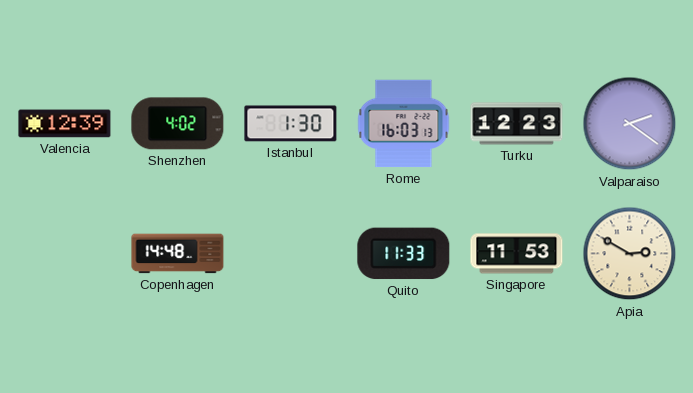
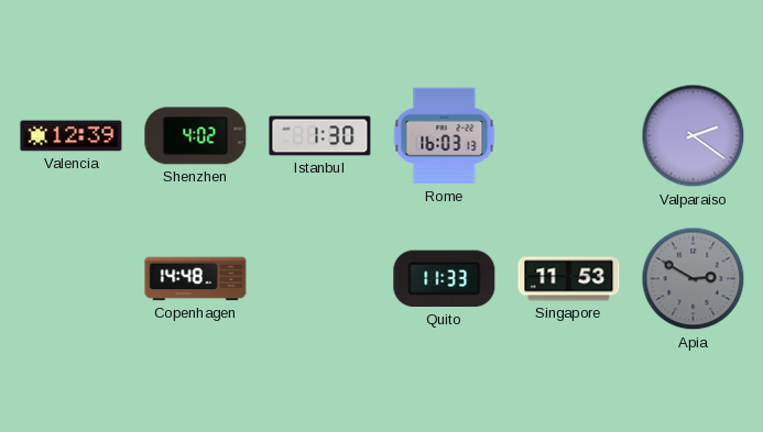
Turku: 12:23 -> none
Apia dial: cream -> grey
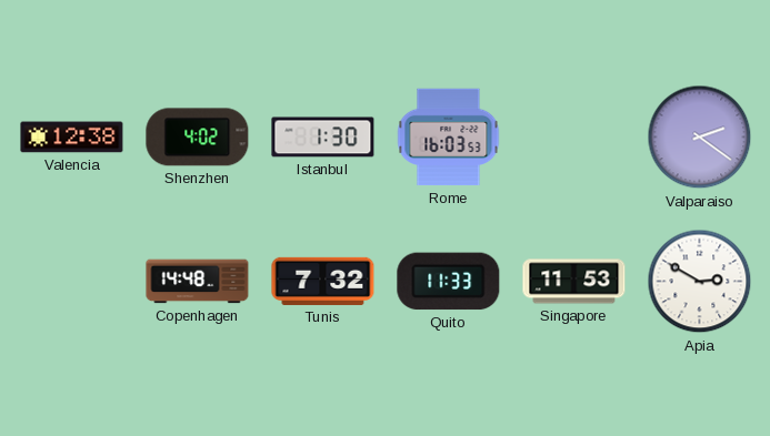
Valencia: 12:39 -> 12:38
Rome: 16:03:13 -> 16:03:53
Tunis: none -> 7:32
Apia dial: grey -> white
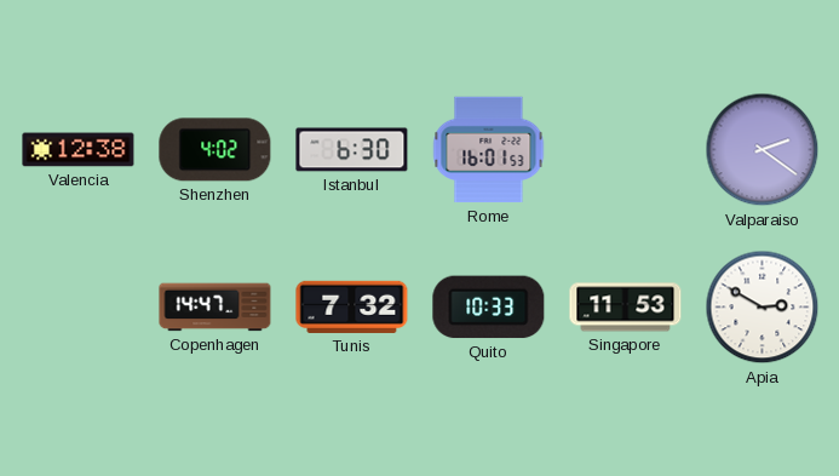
Istanbul: 1:30 -> 6:30
Rome: 16:03 -> 16:01
Copenhagen: 14:48 -> 14:47
Quito: 11:33 -> 10:33
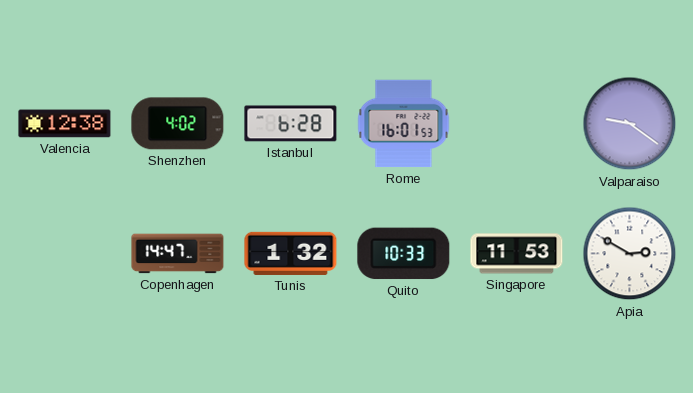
Istanbul: 6:30 -> 6:28
Valparaiso: 2:21 -> 9:21
Tunis: 7:32 -> 1:32
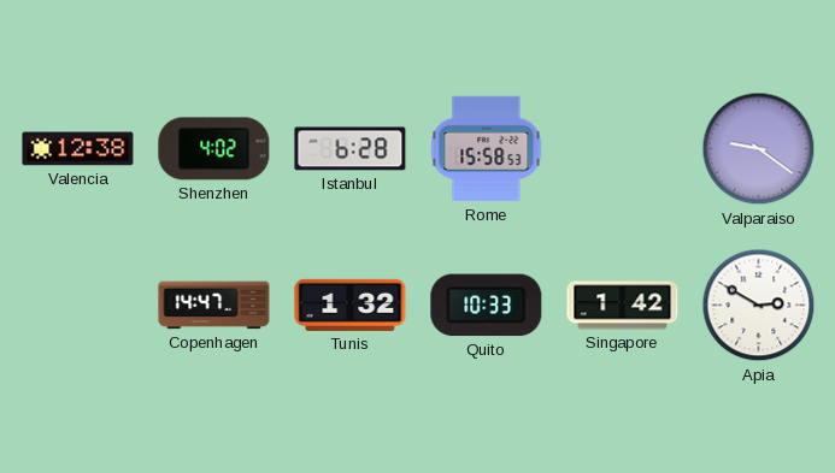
Rome: 16:01 -> 15:58
Singapore: 11:53 -> 1:42
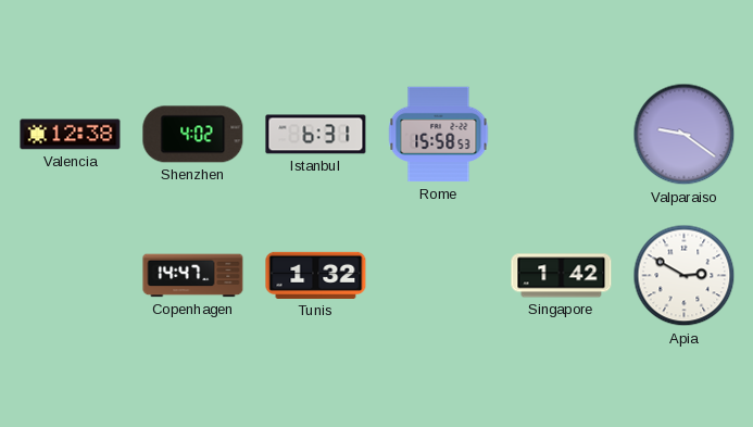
Istanbul: 6:28 -> 6:31
Quito: 10:33 -> none
